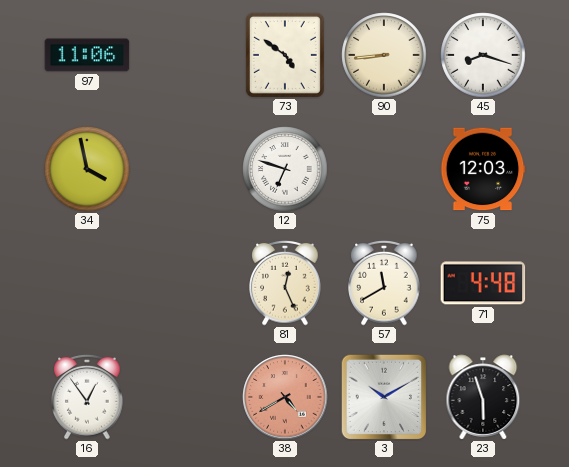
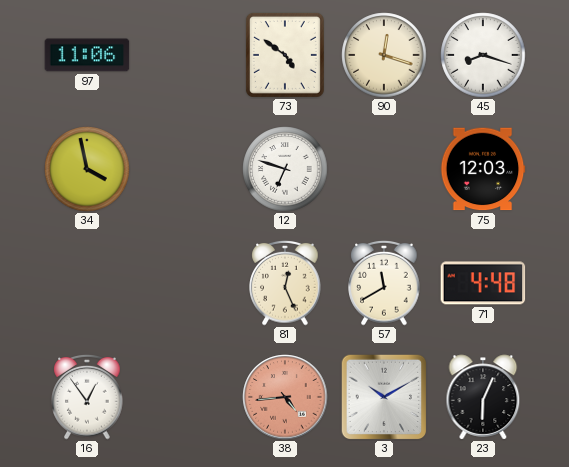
90: 8:44 -> 12:18
38: 4:40 -> 4:44
23: 5:57 -> 6:04
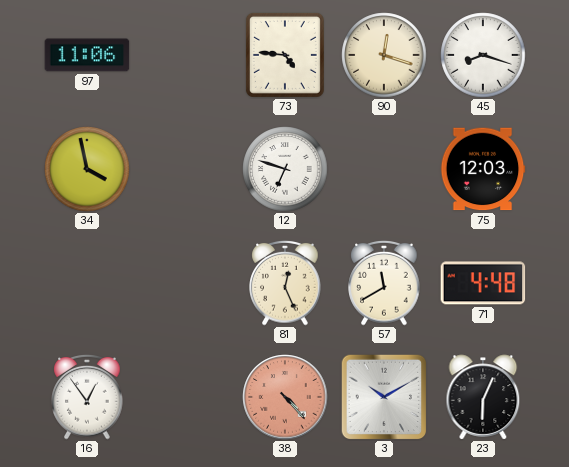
73: 4:51 -> 4:46
38: 4:44 -> 4:23
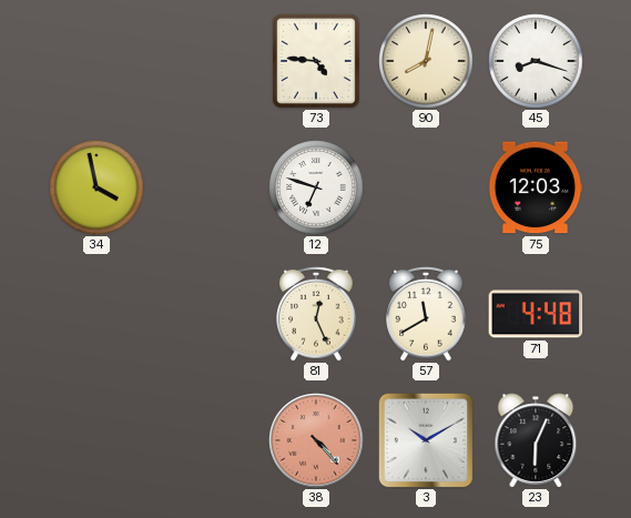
97: 11:06 -> none
90: 12:18 -> 8:02
16: 12:54 -> none
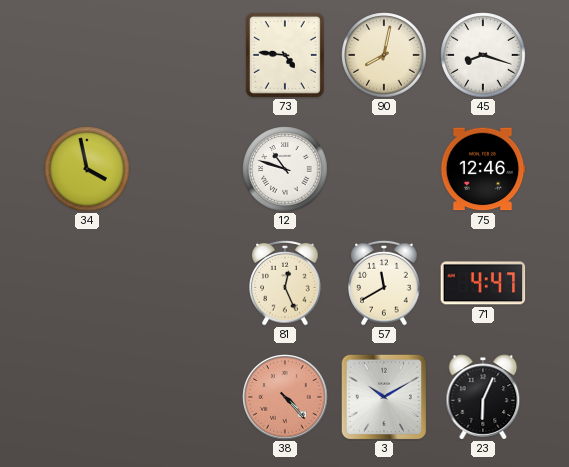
12: 6:48 -> 10:48
75: 12:03 -> 12:46
71: 4:48 -> 4:47
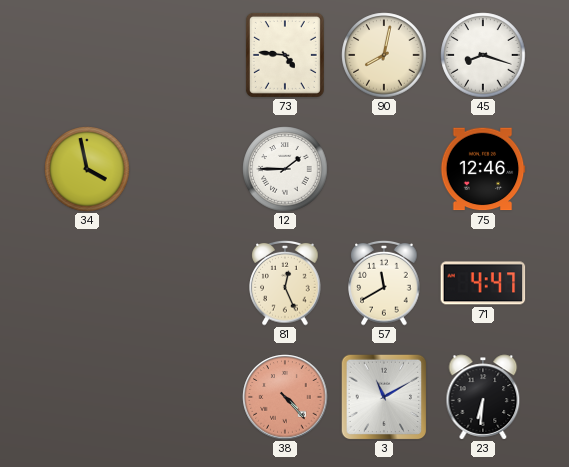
12: 10:48 -> 1:45
3: 10:10 -> 11:10
23: 6:04 -> 6:31
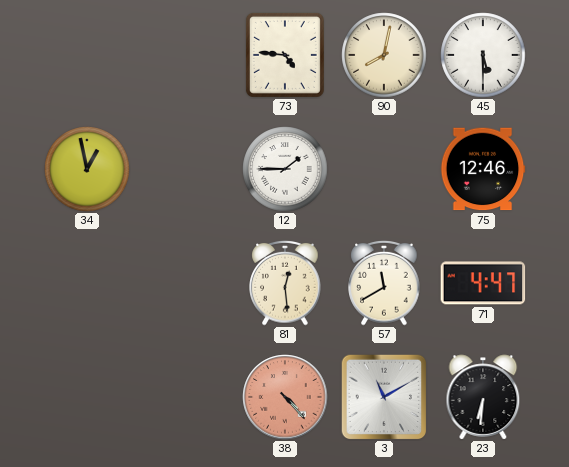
45: 8:18 -> 5:30
34: 3:58 -> 12:58
81: 12:26 -> 12:29
